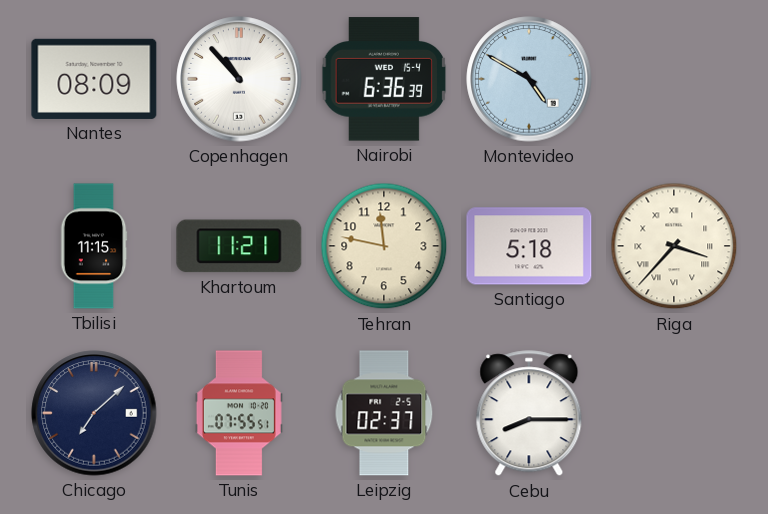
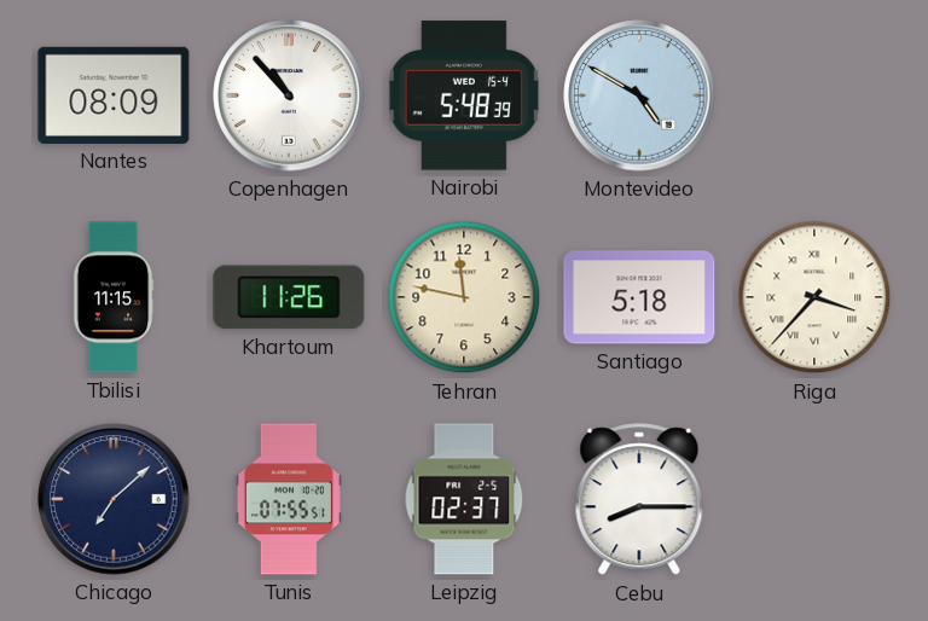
Nairobi: 6:36 -> 5:48
Khartoum: 11:21 -> 11:26
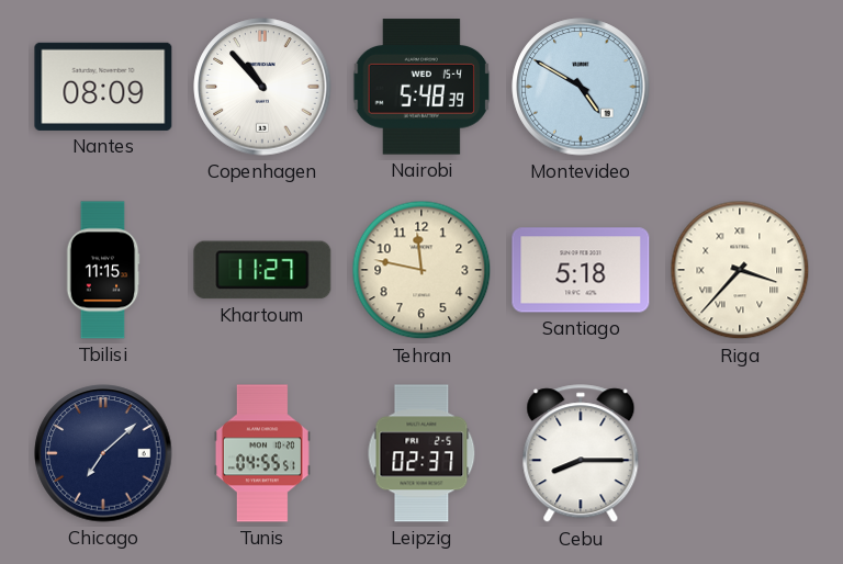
Khartoum: 11:26 -> 11:27
Tunis: 07:55 -> 04:55
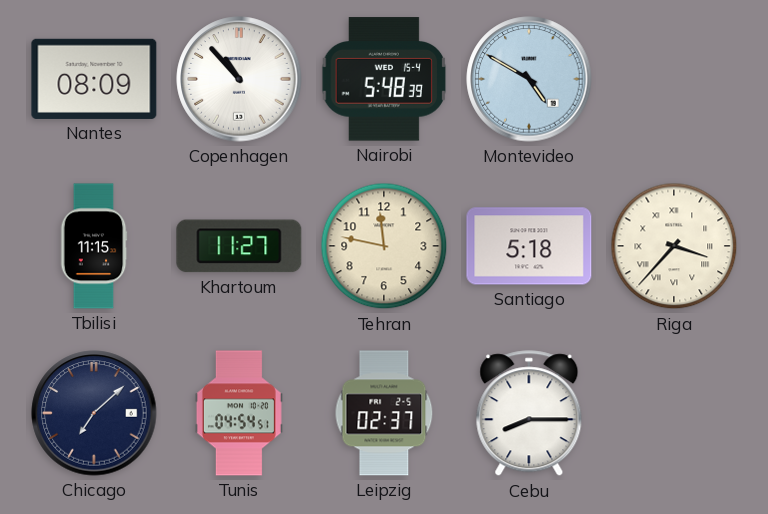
Tunis: 04:55 -> 04:54
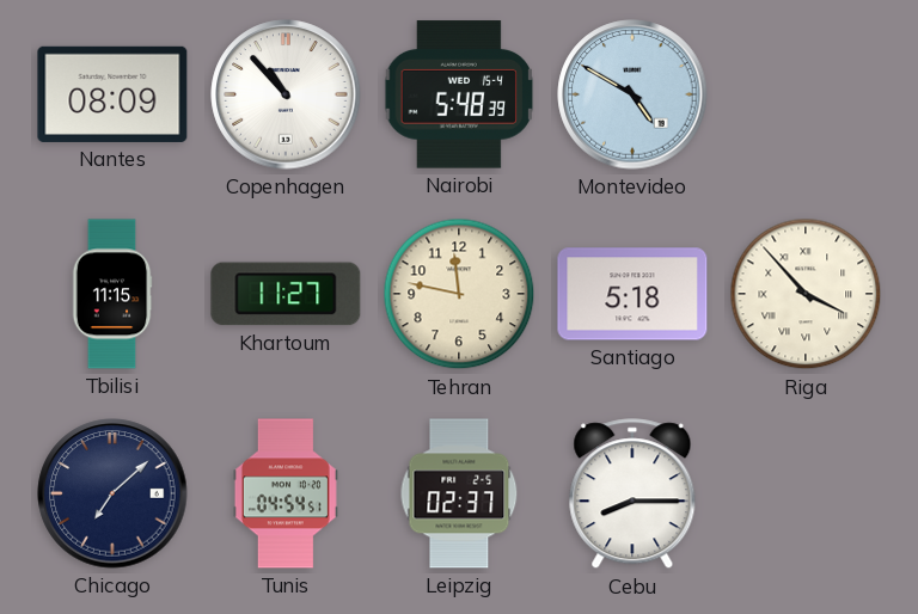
Riga: 3:37 -> 3:53
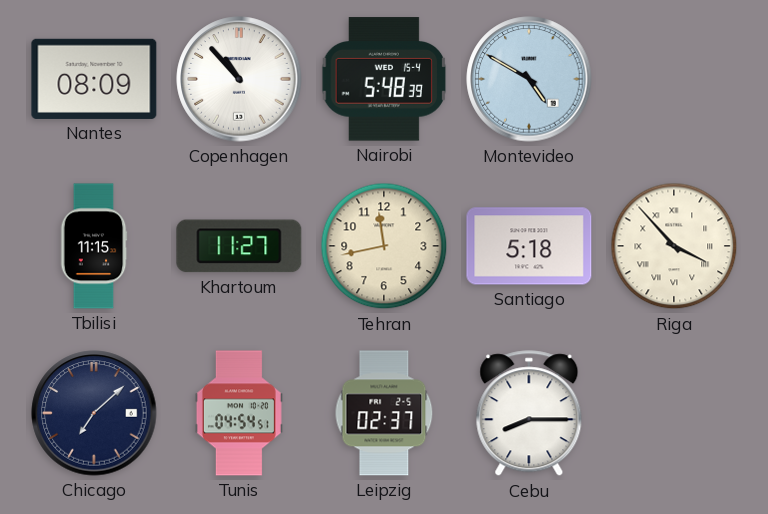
Tehran: 11:47 -> 11:43
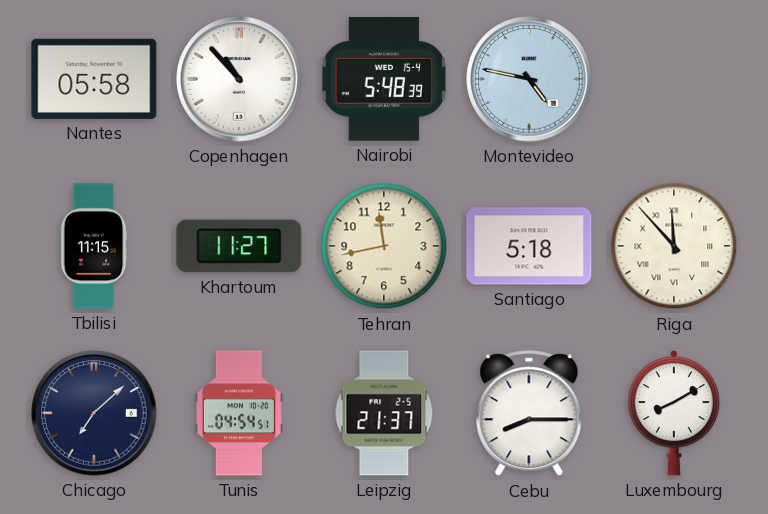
Nantes: 08:09 -> 05:58
Montevideo: 4:50 -> 4:47
Riga: 3:53 -> 11:53
Leipzig: 02:37 -> 21:37
Luxembourg: none -> 8:10
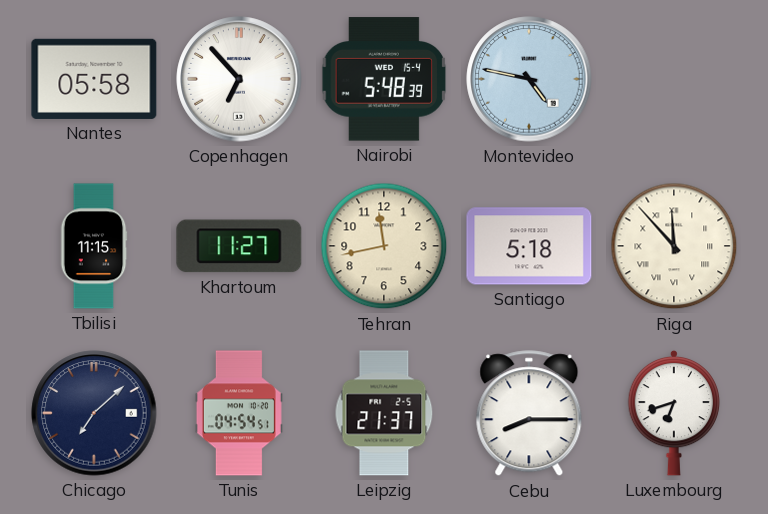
Copenhagen: 10:53 -> 6:53
Luxembourg: 8:10 -> 6:42
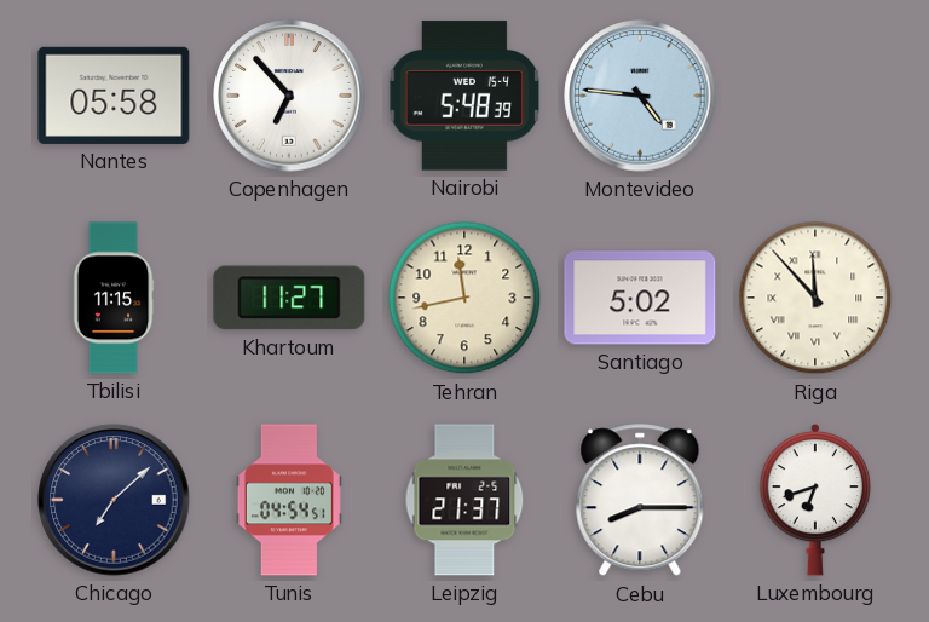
Montevideo: 4:47 -> 4:46
Santiago: 5:18 -> 5:02
